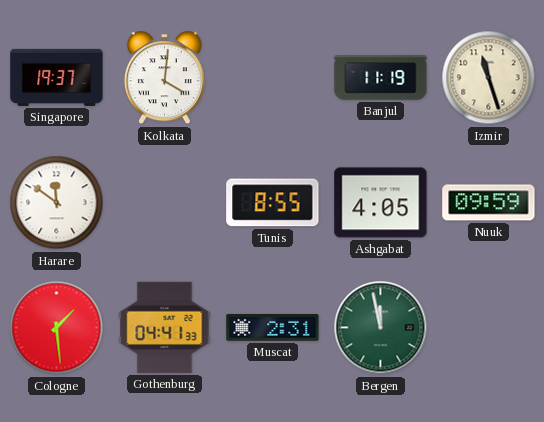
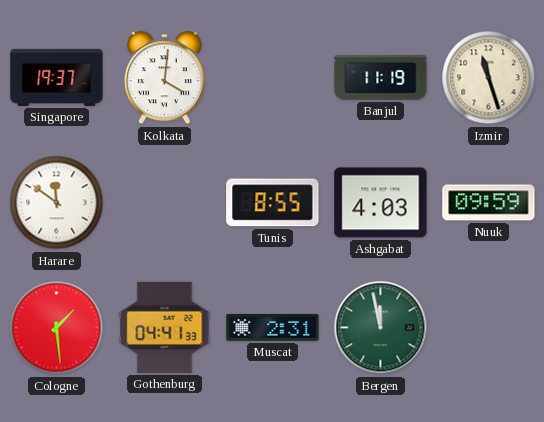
Ashgabat: 4:05 -> 4:03
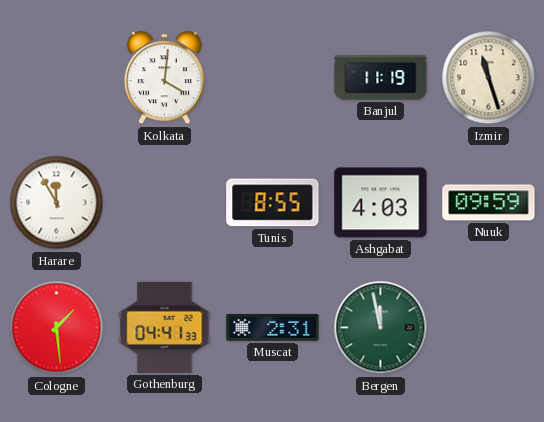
Singapore: 19:37 -> none
Harare: 11:51 -> 11:55
